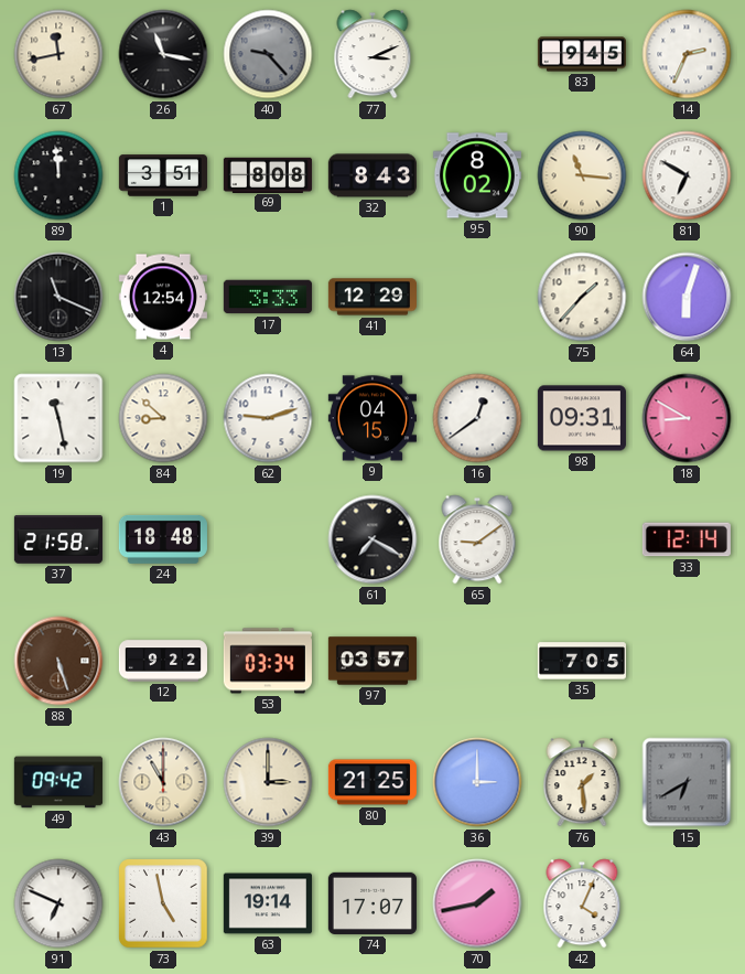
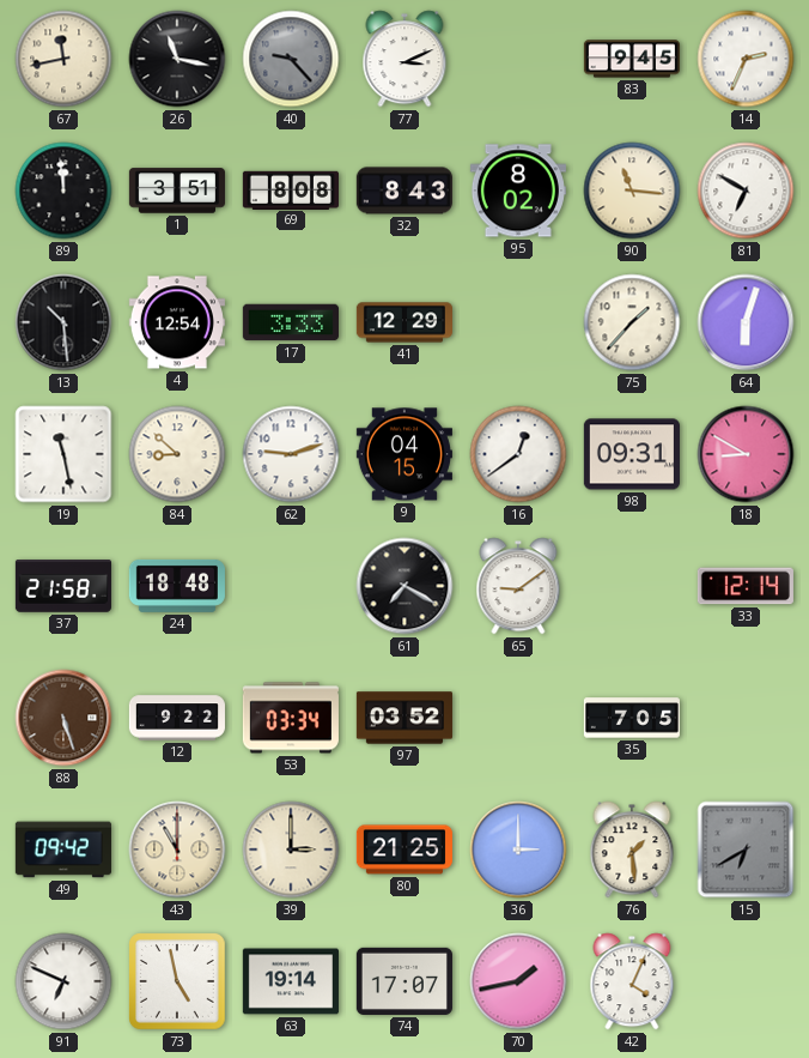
13: 11:19 -> 10:29
97: 03:57 -> 03:52
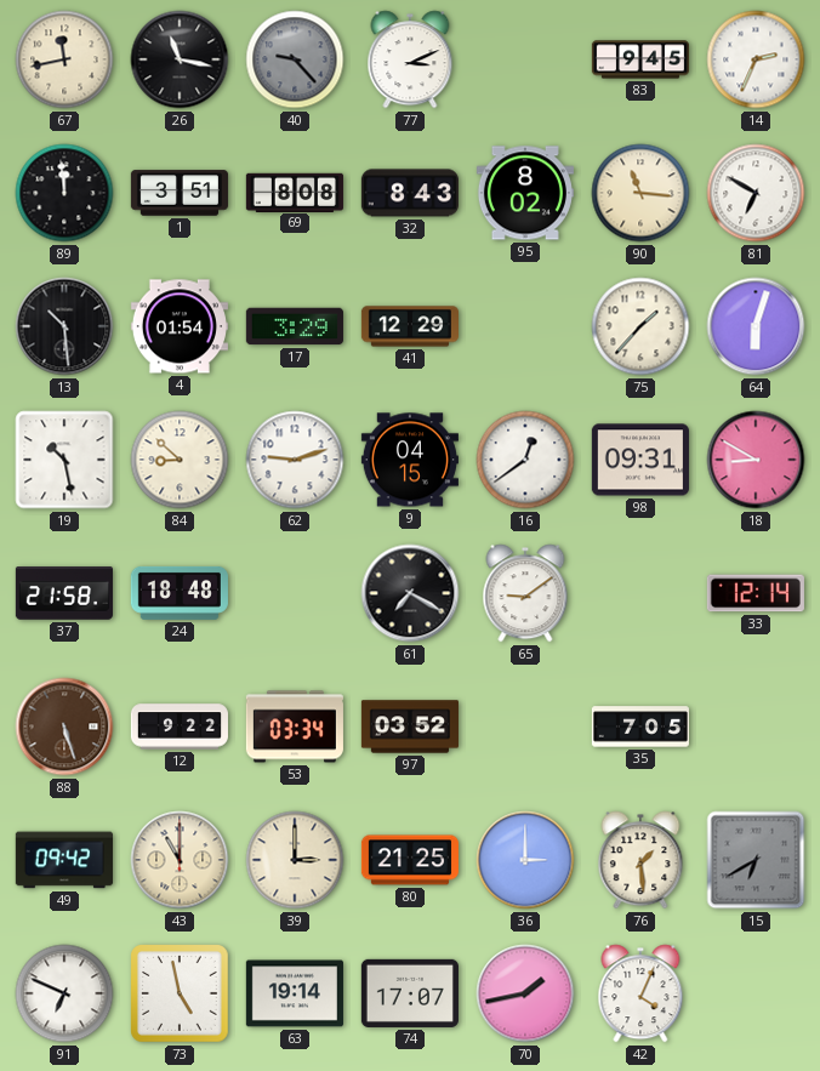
4: 12:54 -> 01:54
17: 3:33 -> 3:29
19: 11:28 -> 10:28
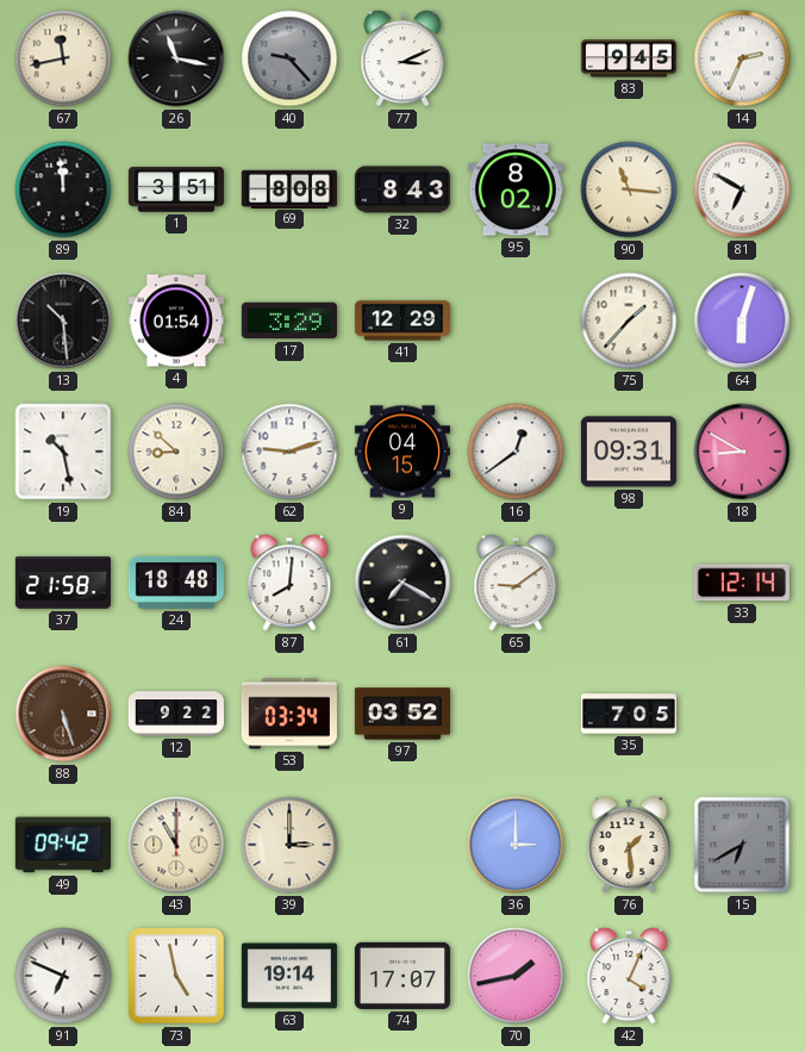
87: none -> 8:01
80: 21:25 -> none
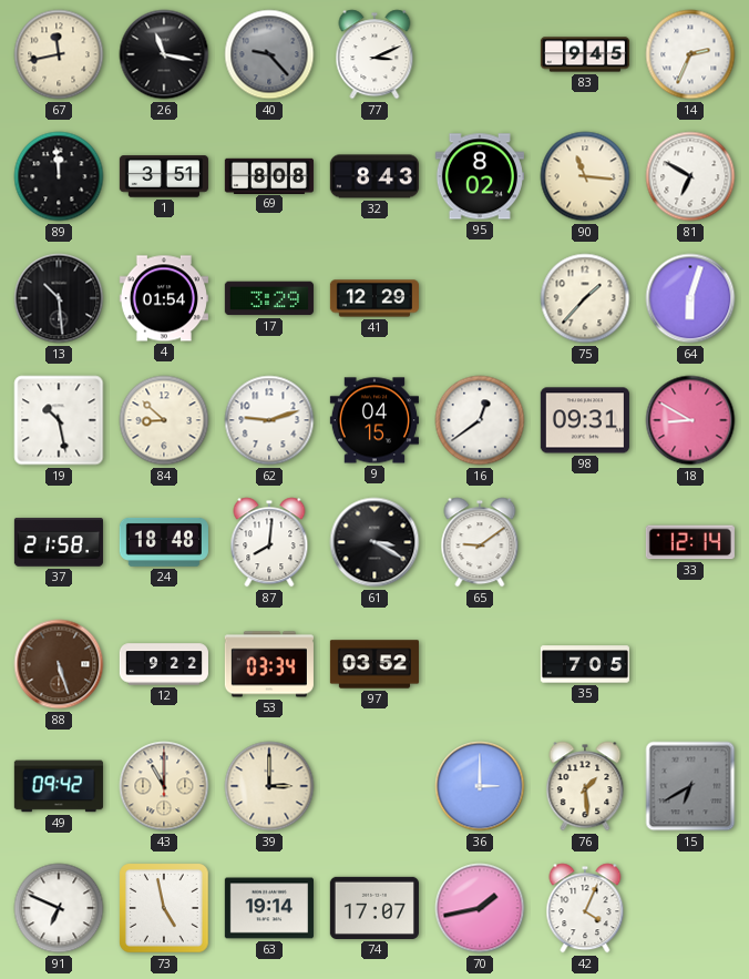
61: 7:20 -> 3:20
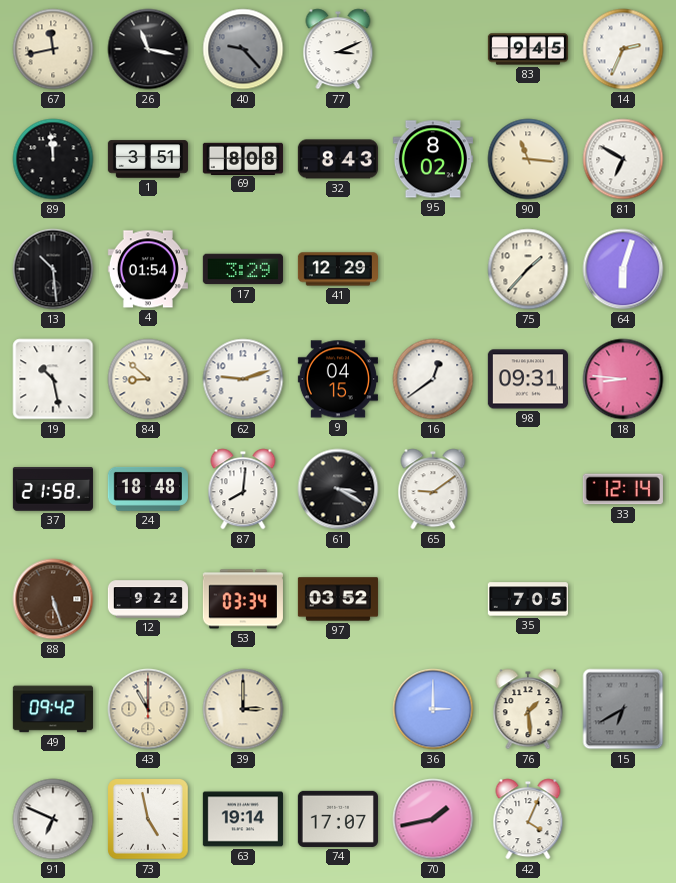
18: 8:50 -> 8:46
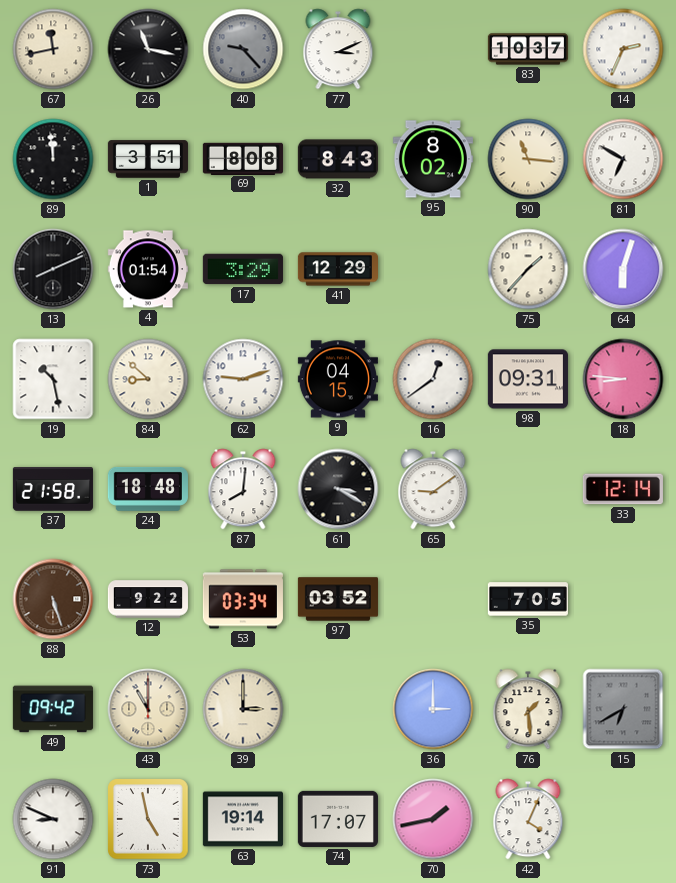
83: 9:45 -> 10:37
13: 10:29 -> 8:11
91: 6:49 -> 8:49
